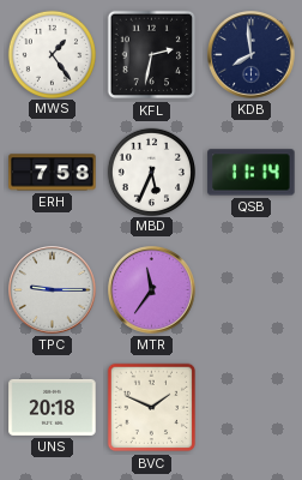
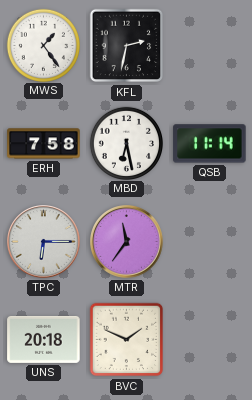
KDB: 7:59 -> none
MBD: 5:34 -> 6:28
TPC: 9:15 -> 6:15
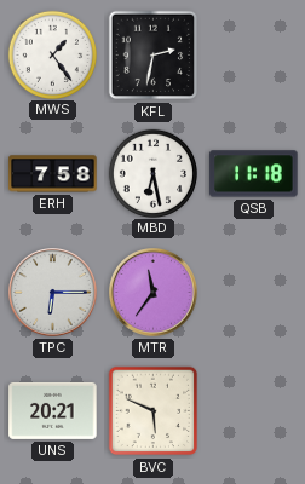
QSB: 11:14 -> 11:18
UNS: 20:18 -> 20:21
BVC: 1:49 -> 5:49
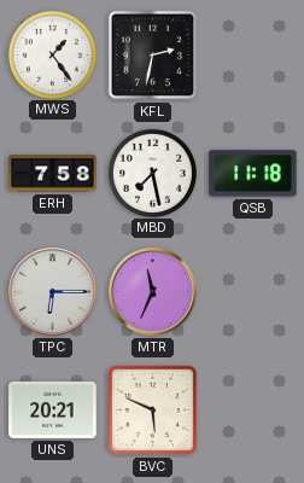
MBD: 6:28 -> 7:28
MTR: 11:36 -> 11:34
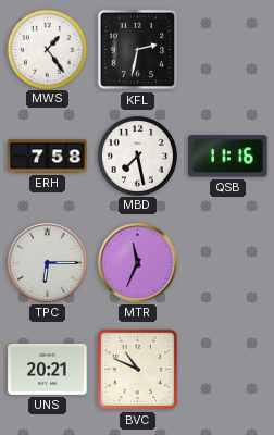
QSB: 11:18 -> 11:16
BVC: 5:49 -> 10:49
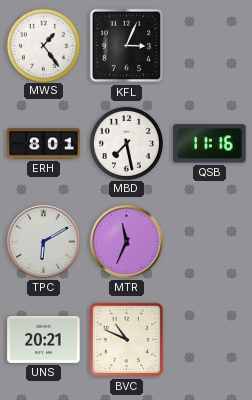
KFL: 2:32 -> 3:04
ERH: 7:58 -> 8:01
TPC: 6:15 -> 6:10
